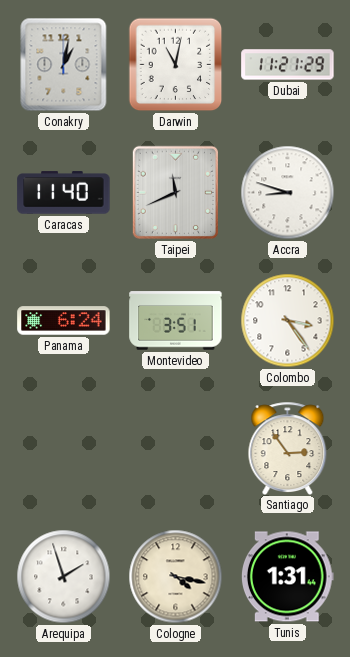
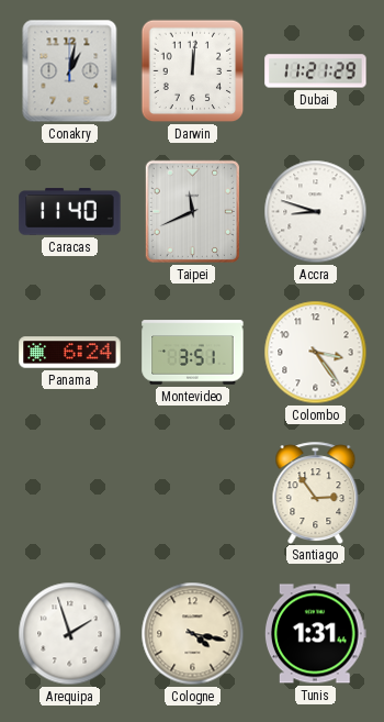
Darwin: 11:02 -> 12:01
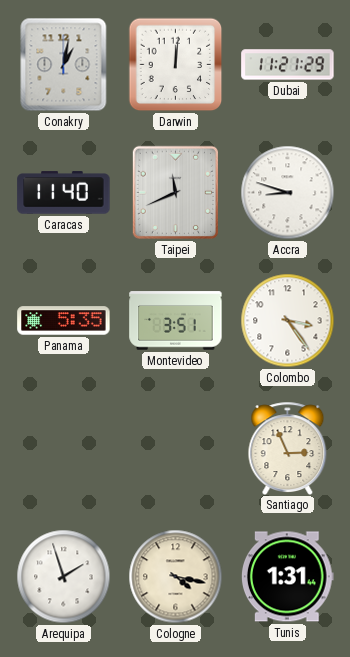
Panama: 6:24 -> 5:35
Santiago: 2:54 -> 2:56
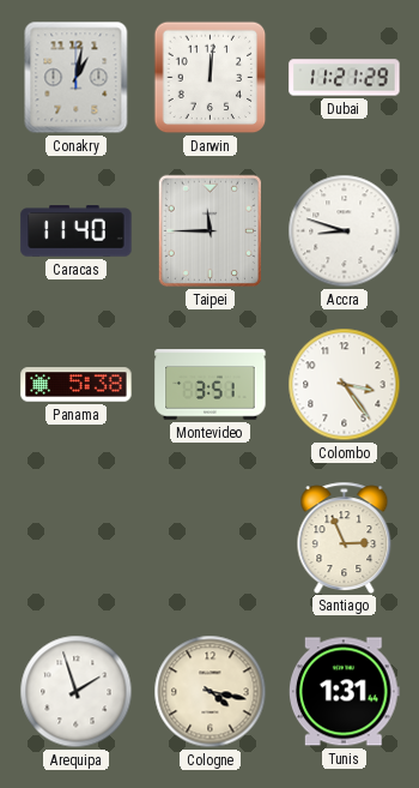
Taipei: 11:41 -> 11:45
Panama: 5:35 -> 5:38
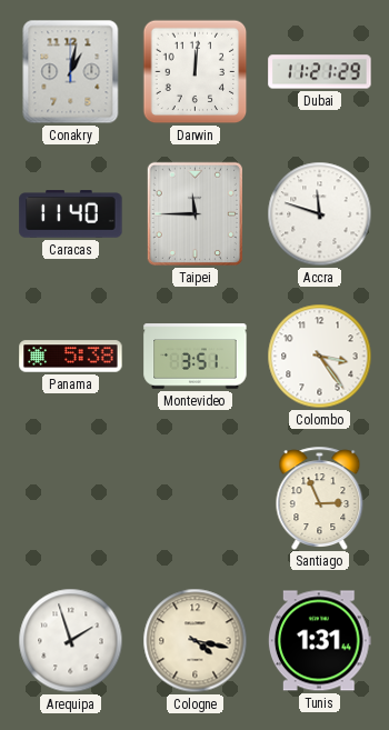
Accra: 8:48 -> 11:48
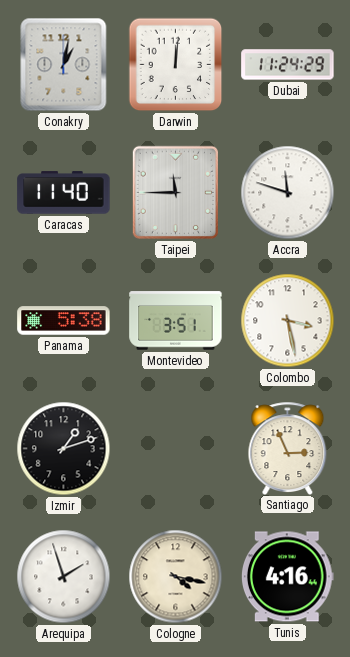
Dubai: 11:21 -> 11:24
Colombo: 3:24 -> 3:28
Izmir: none -> 1:12
Tunis: 1:31 -> 4:16
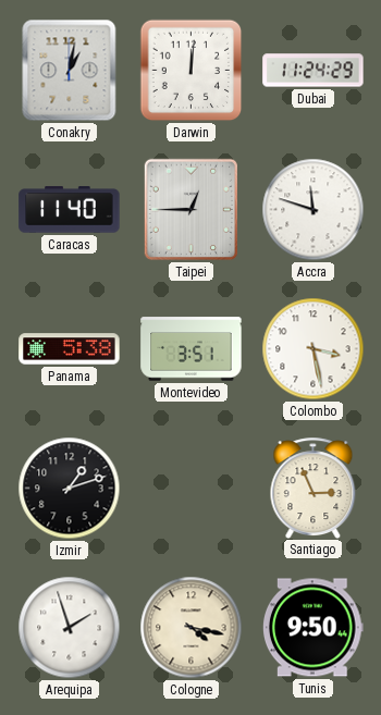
Taipei: 11:45 -> 12:45
Tunis: 4:16 -> 9:50
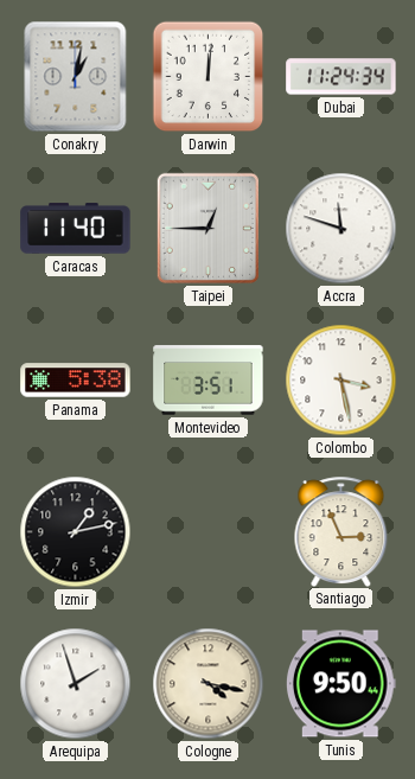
Dubai: 11:24:29 -> 11:24:34
Izmir: 1:12 -> 1:13
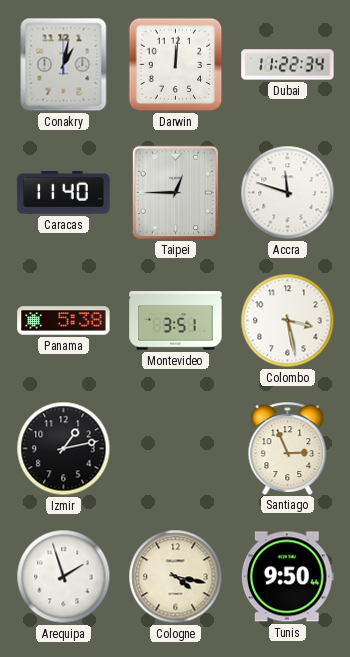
Dubai: 11:24 -> 11:22
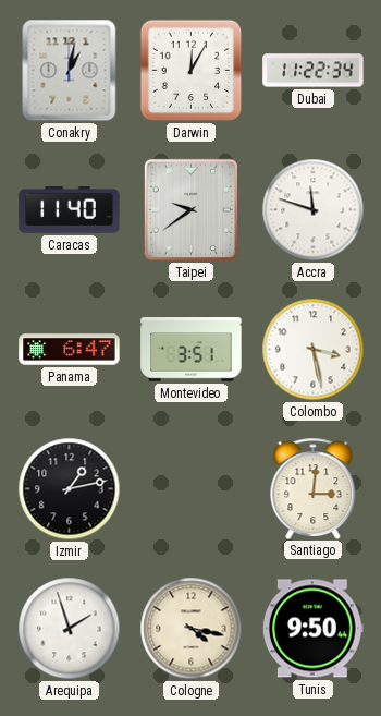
Darwin: 12:01 -> 12:05
Taipei: 12:45 -> 9:39
Panama: 5:38 -> 6:47
Santiago: 2:56 -> 3:01
